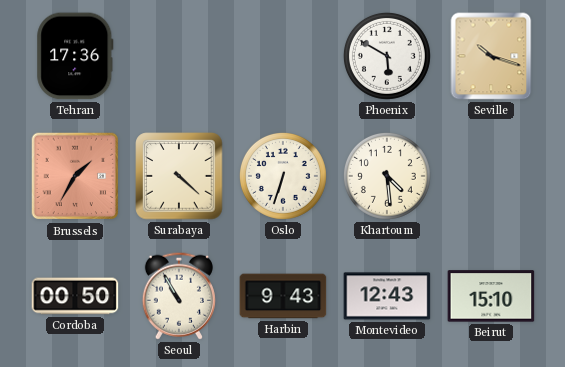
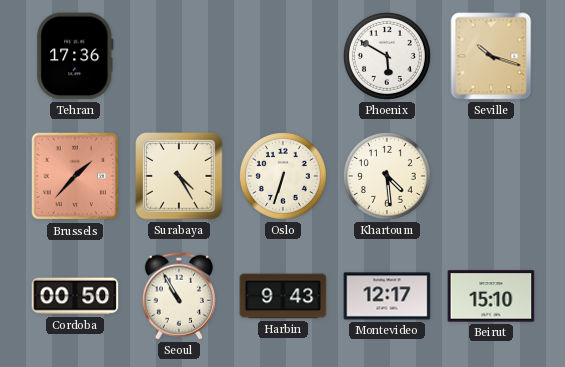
Brussels: 1:35 -> 1:37
Surabaya: 4:22 -> 4:25
Montevideo: 12:43 -> 12:17
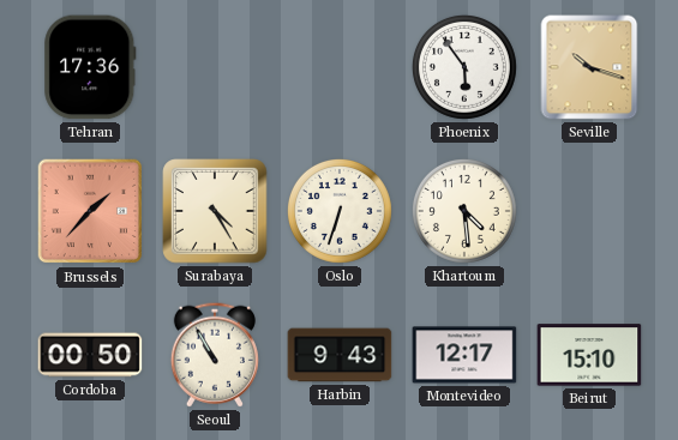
Phoenix: 5:50 -> 5:54
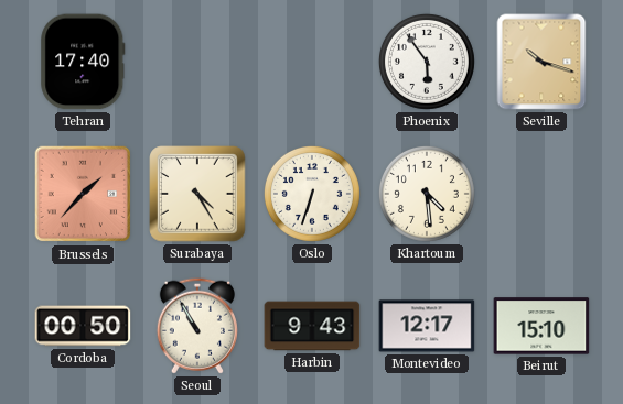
Tehran: 17:36 -> 17:40
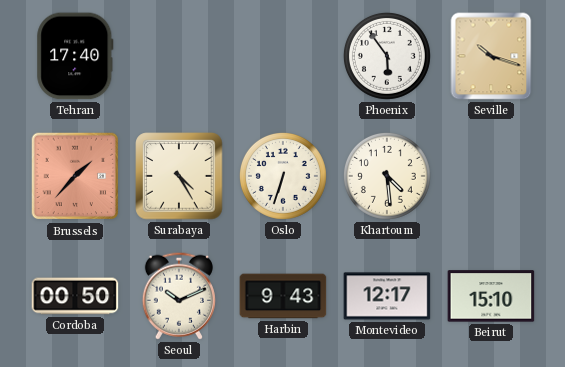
Seoul: 10:55 -> 10:11
